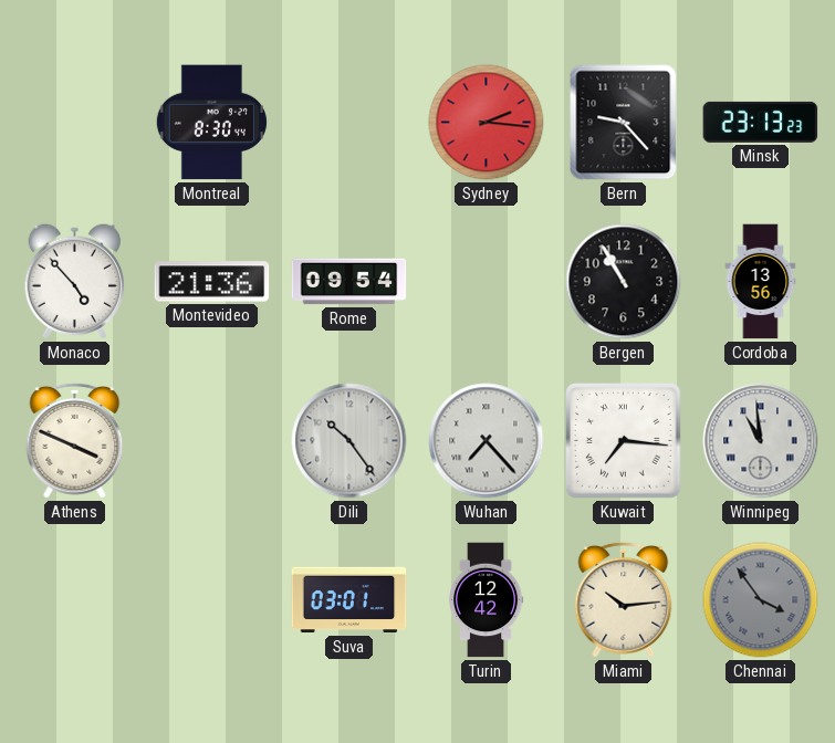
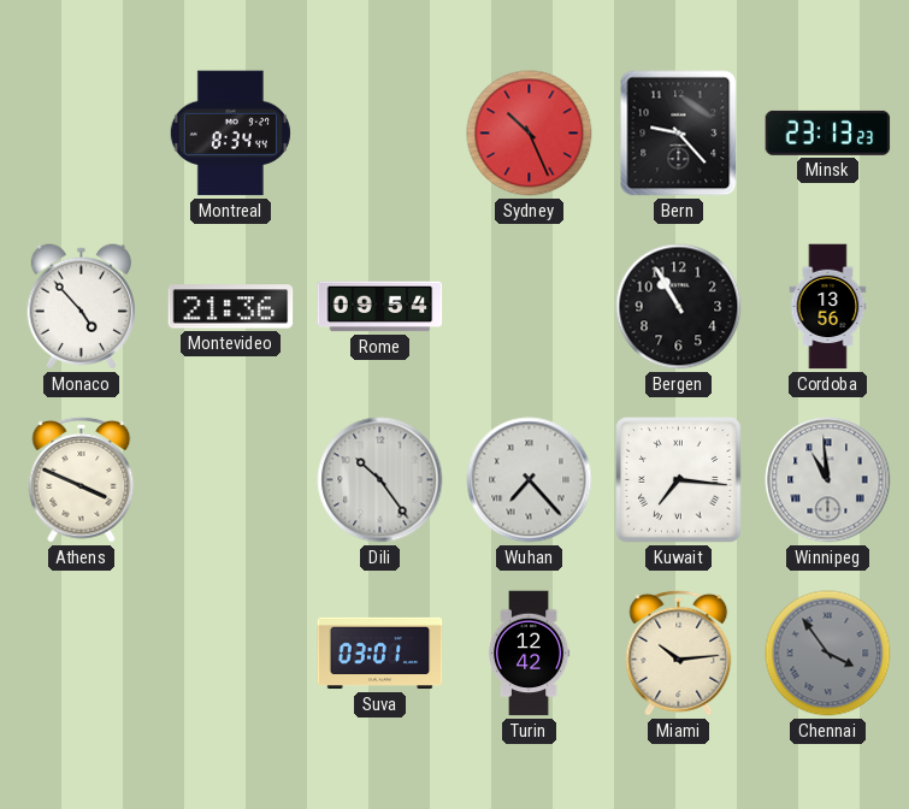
Montreal: 8:30 -> 8:34
Sydney: 2:16 -> 10:26
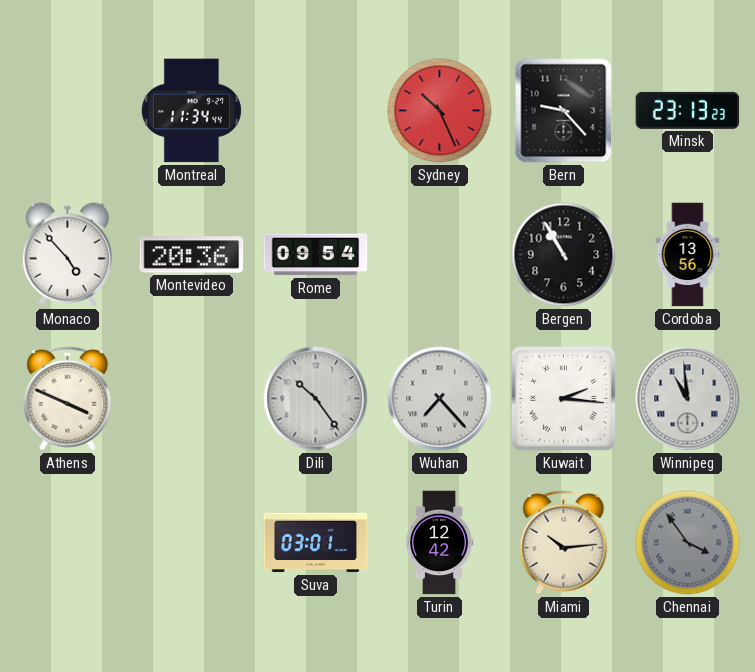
Montreal: 8:34 -> 11:34
Montevideo: 21:36 -> 20:36
Kuwait: 7:16 -> 2:16
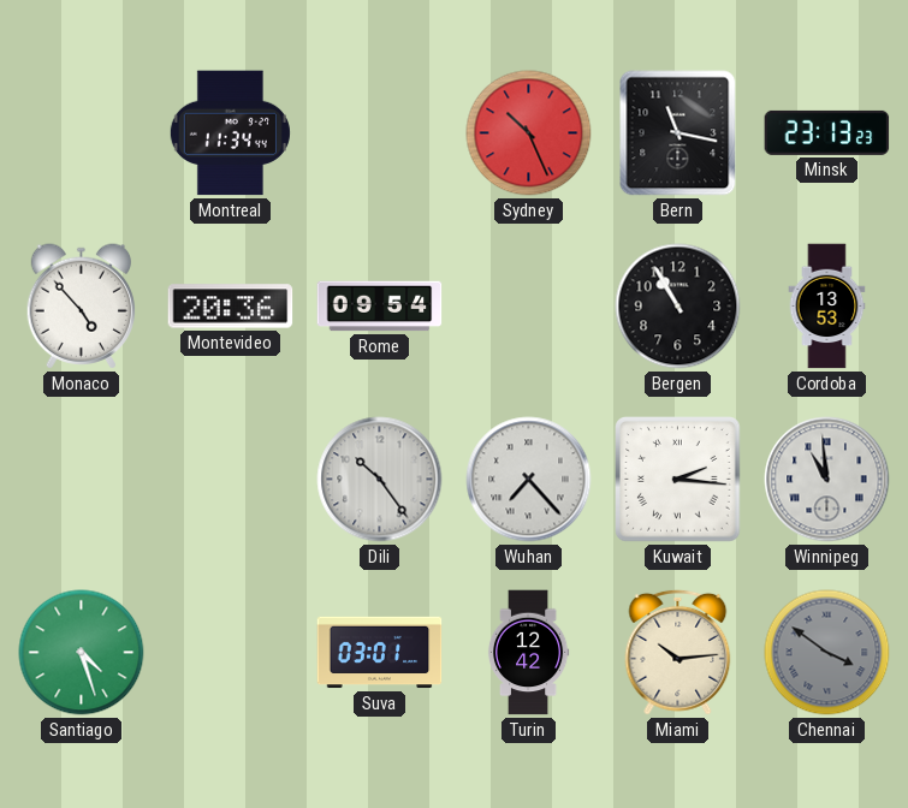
Bern: 9:23 -> 11:17
Cordoba: 13:56 -> 13:53
Athens: 3:49 -> none
Santiago: none -> 4:27
Chennai: 3:54 -> 3:51
